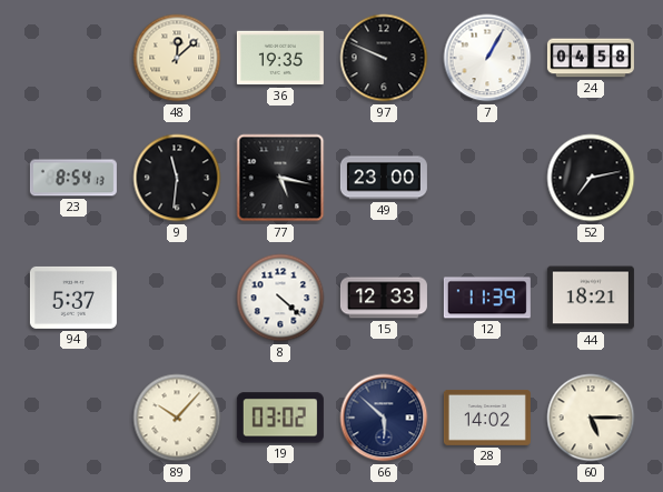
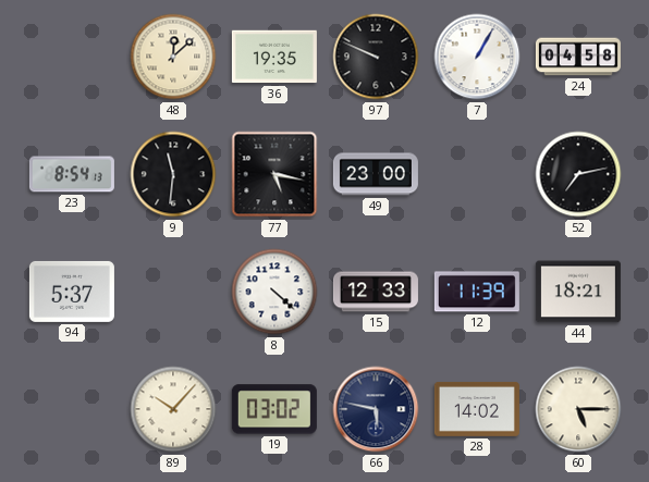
66: 5:52 -> 5:47
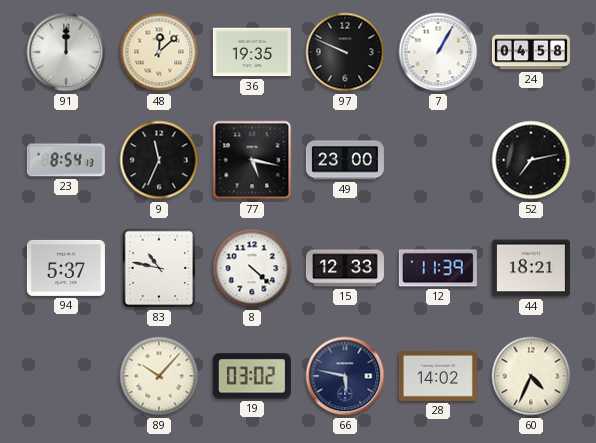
91: none -> 12:00
9: 11:31 -> 11:34
83: none -> 10:47
60: 5:15 -> 4:34
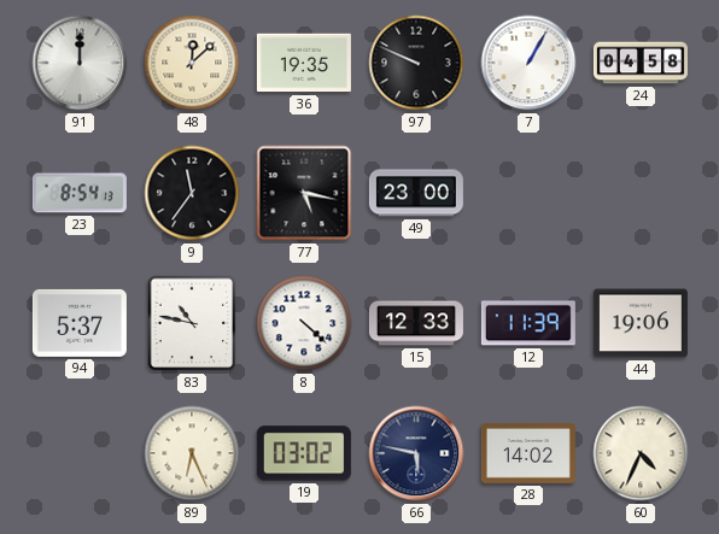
9: 11:34 -> 11:36
52: 7:13 -> none
44: 18:21 -> 19:06
89: 10:07 -> 6:26
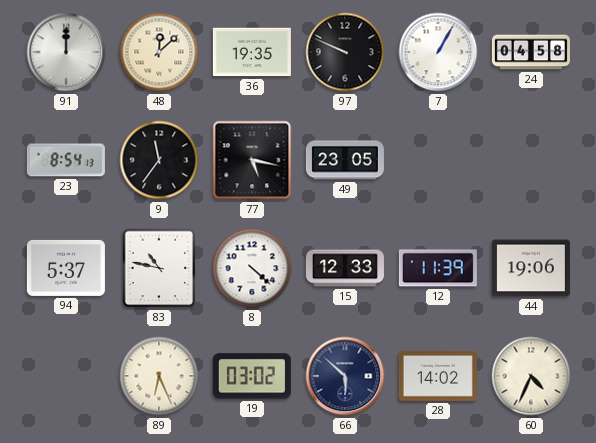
49: 23:00 -> 23:05
66: 5:47 -> 5:52
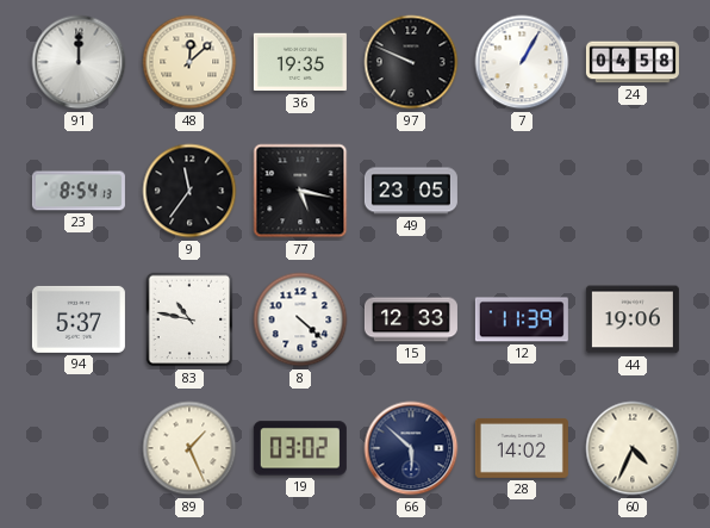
89: 6:26 -> 1:26
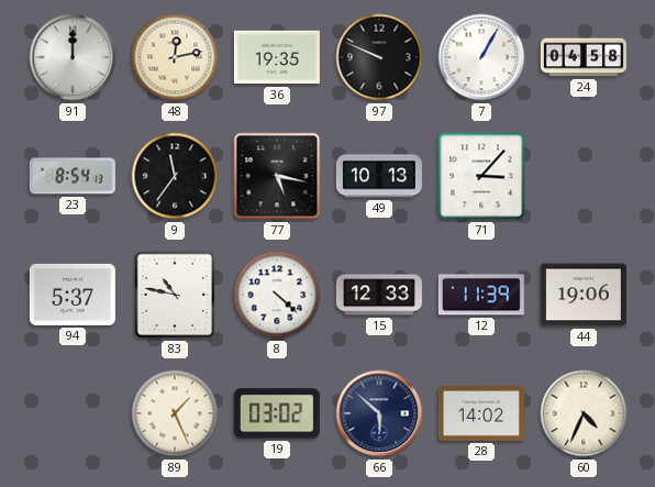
48: 12:08 -> 12:13
49: 23:05 -> 10:13
71: none -> 3:07
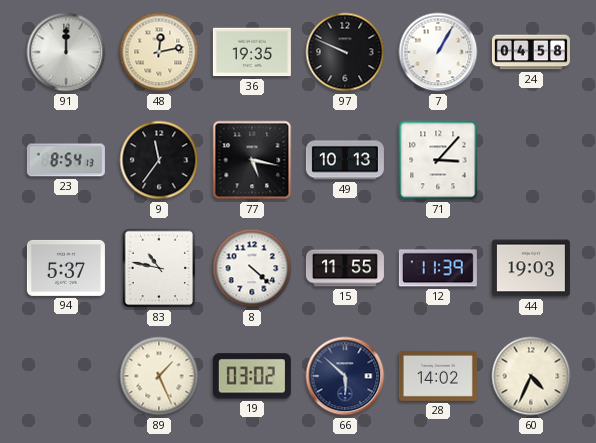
15: 12:33 -> 11:55
44: 19:06 -> 19:03
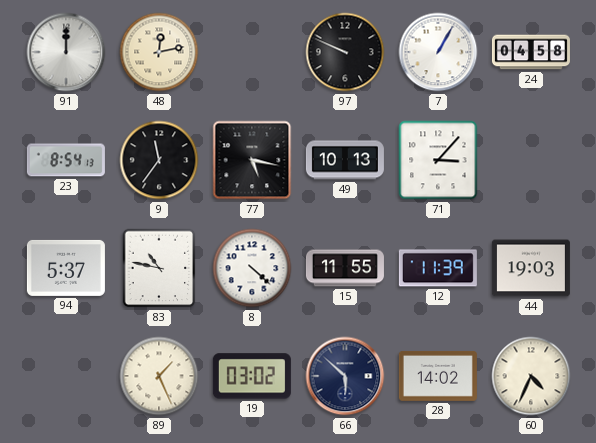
36: 19:35 -> none
